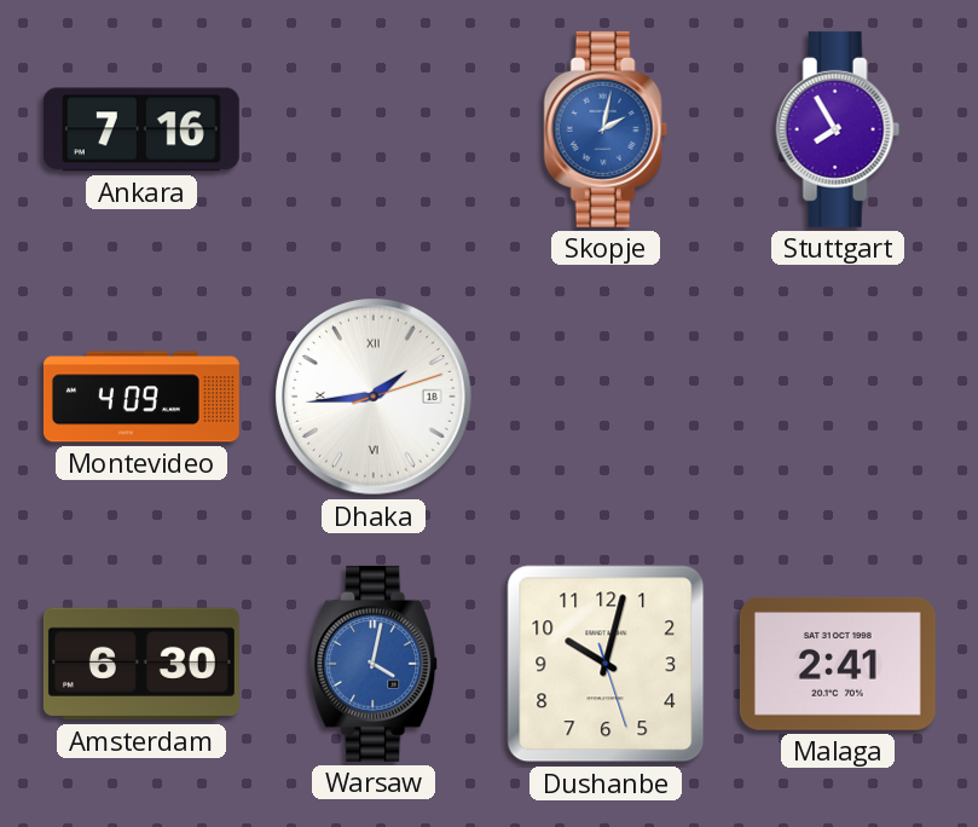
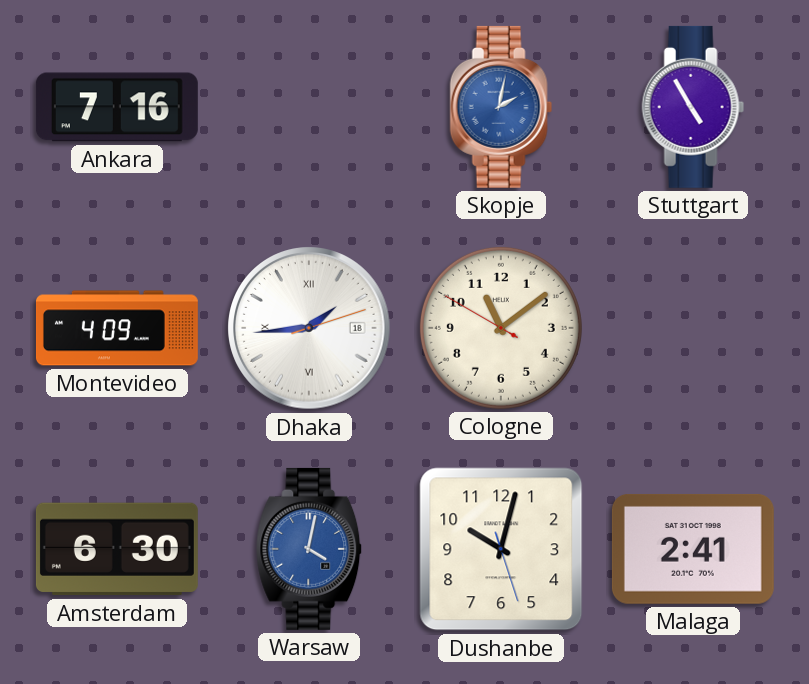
Stuttgart: 7:55 -> 4:55
Cologne: none -> 11:08
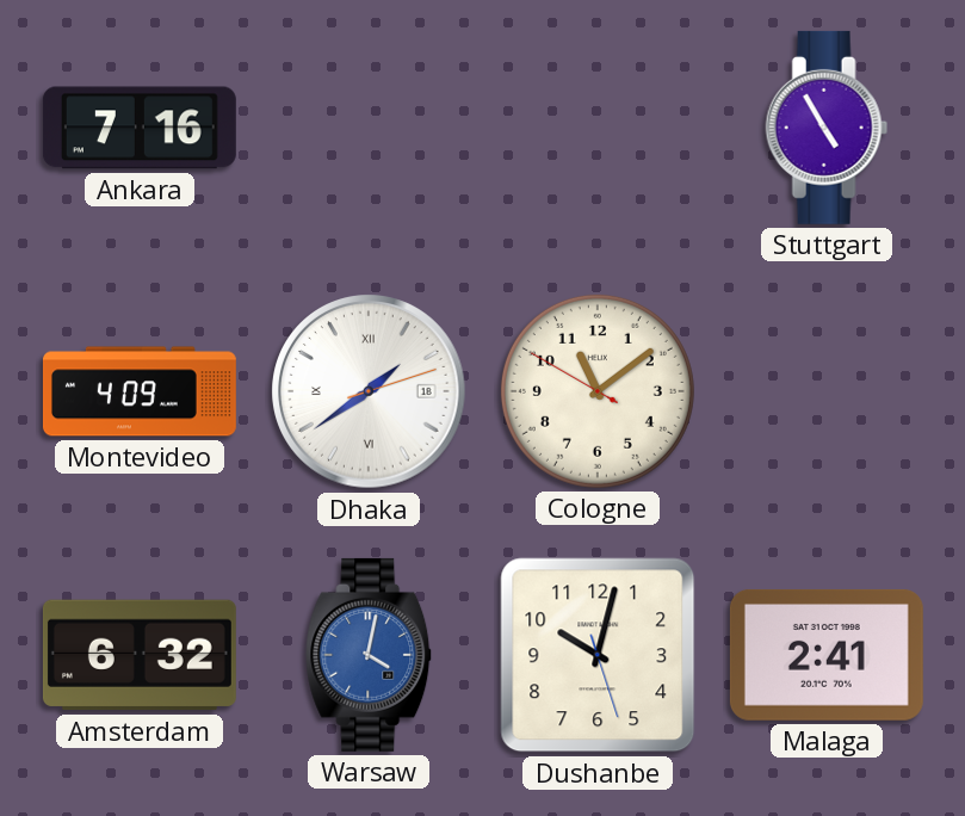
Skopje: 2:02 -> none
Dhaka: 1:44 -> 1:39
Amsterdam: 6:30 -> 6:32
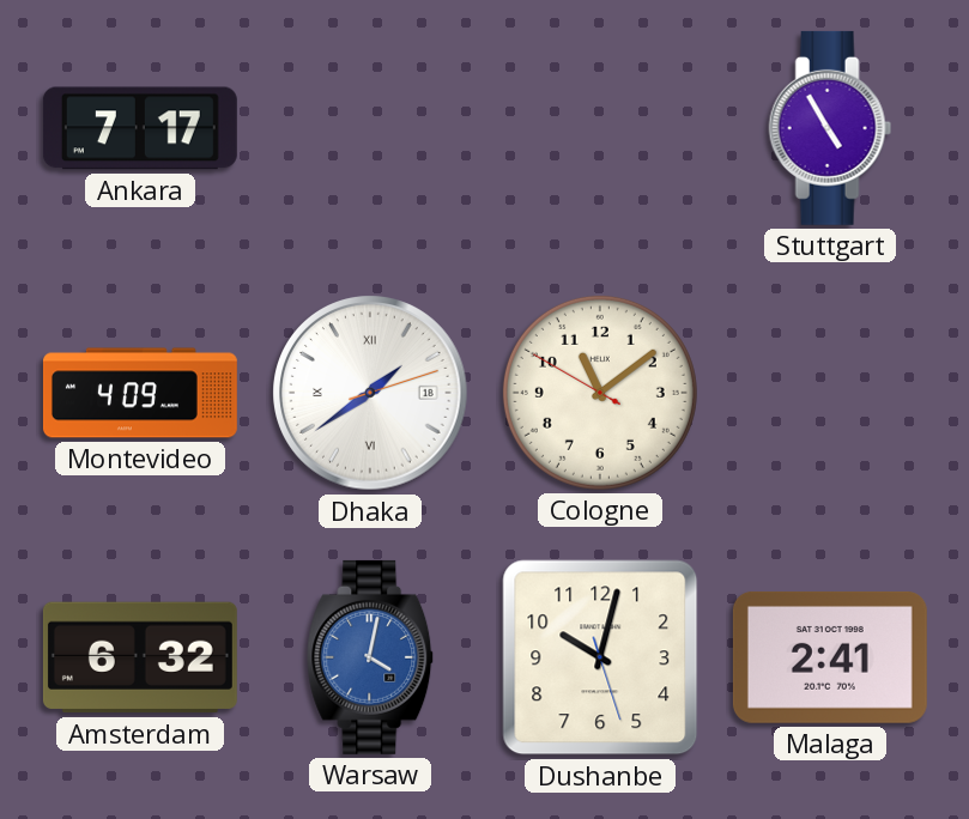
Ankara: 7:16 -> 7:17
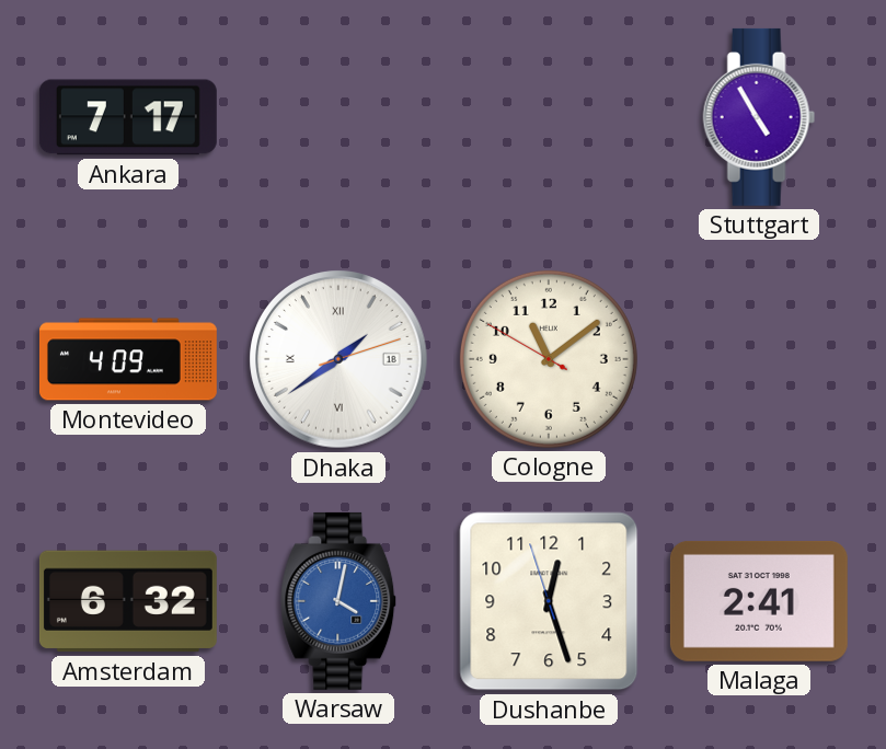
Dushanbe: 10:02 -> 12:26
